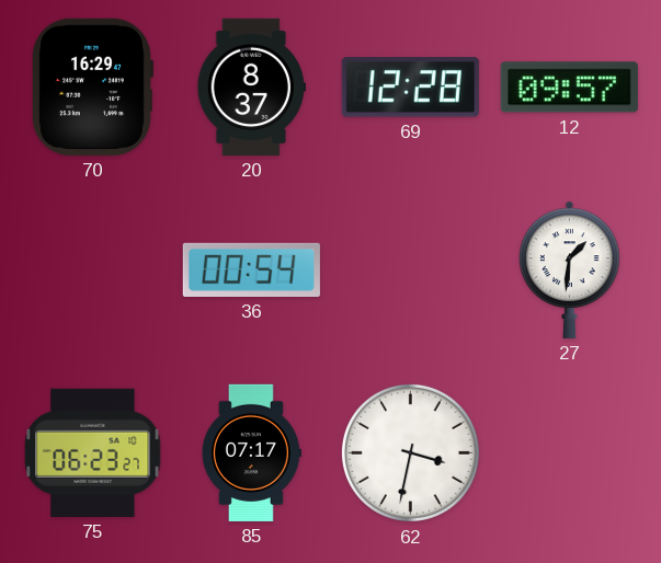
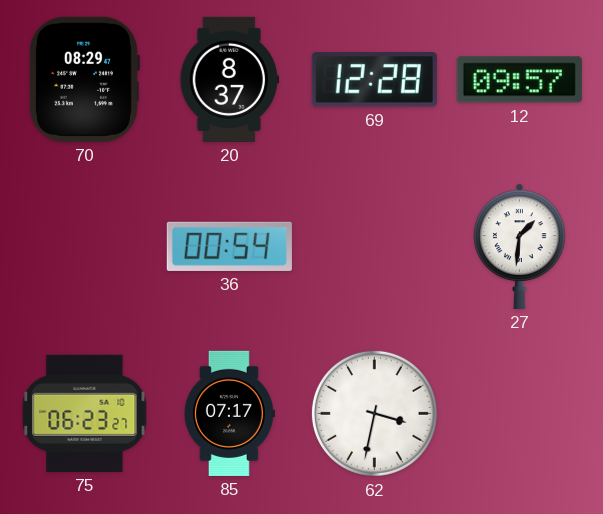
70: 16:29 -> 08:29
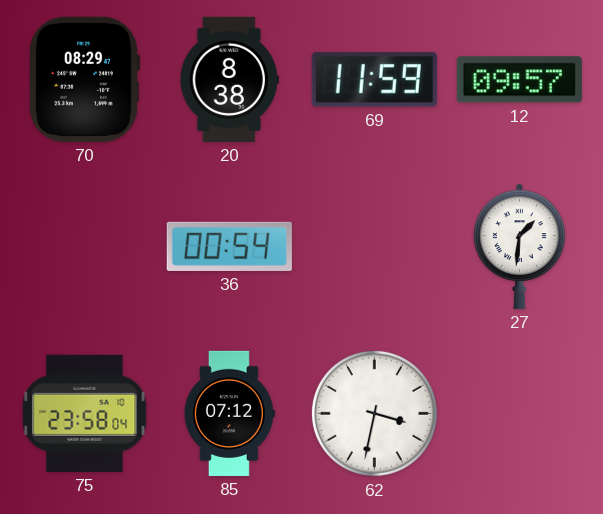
20: 8:37 -> 8:38
69: 12:28 -> 11:59
75: 06:23 -> 23:58
85: 07:17 -> 07:12
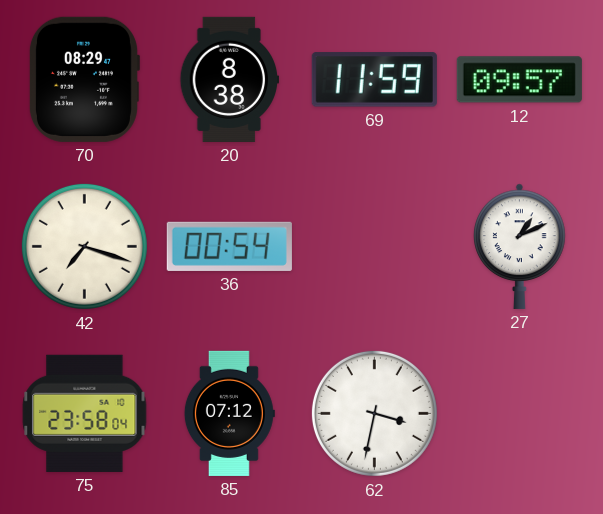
42: none -> 7:18
27: 1:31 -> 1:11
